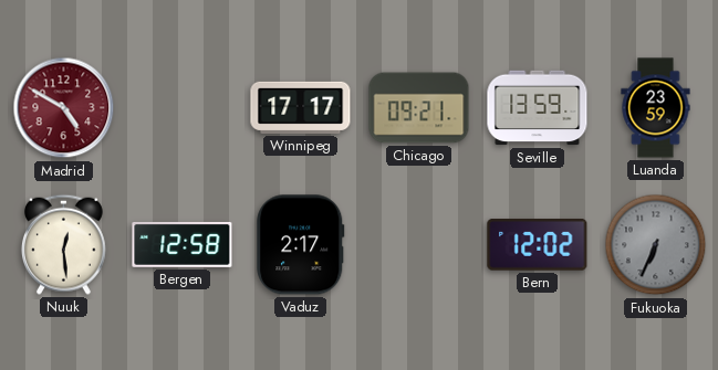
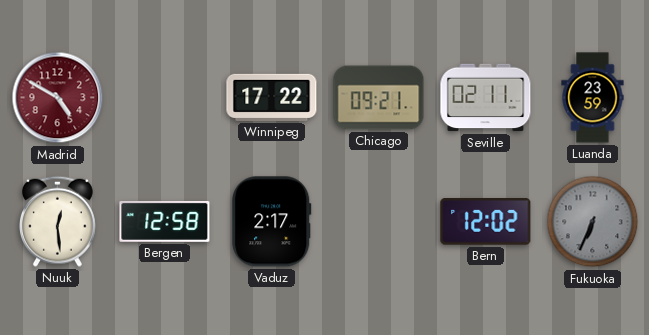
Winnipeg: 17:17 -> 17:22
Seville: 13:59 -> 02:11
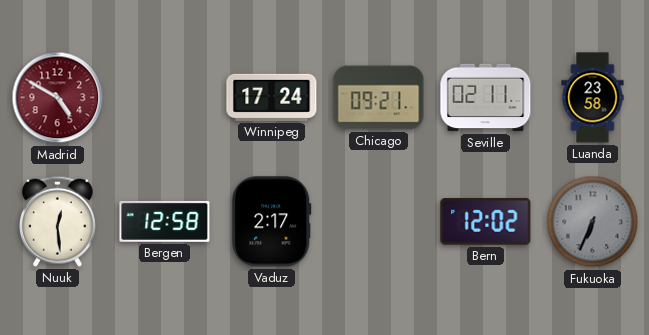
Winnipeg: 17:22 -> 17:24
Luanda: 23:59 -> 23:58
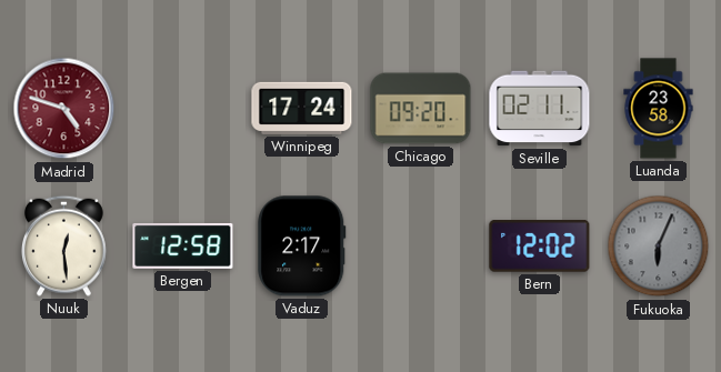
Madrid: 4:50 -> 4:48
Chicago: 09:21 -> 09:20
Fukuoka: 6:34 -> 6:04
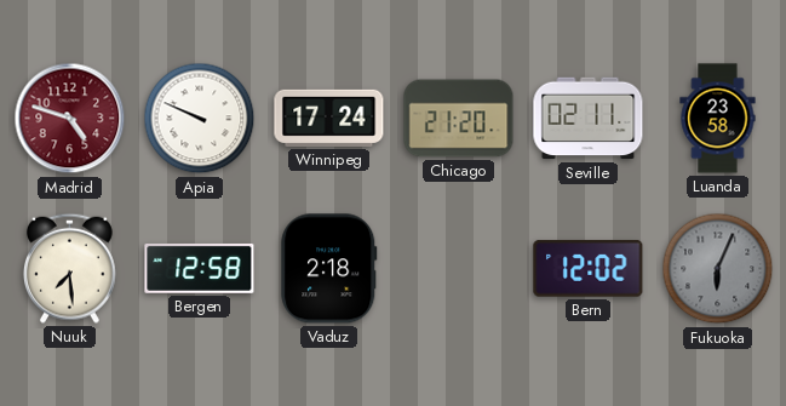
Apia: none -> 9:49
Chicago: 09:20 -> 21:20
Nuuk: 12:29 -> 7:29
Vaduz: 2:17 -> 2:18
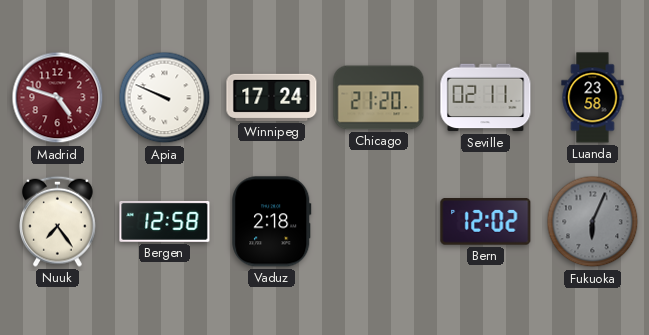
Nuuk: 7:29 -> 7:24
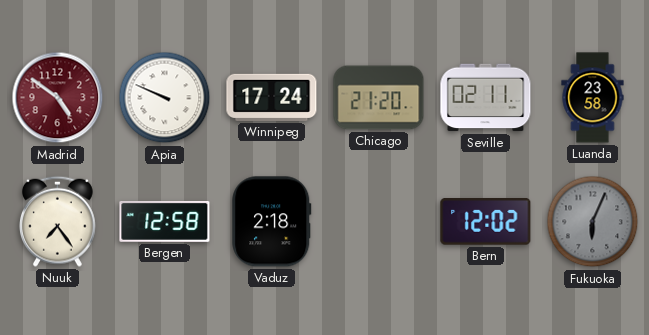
Madrid: 4:48 -> 4:51
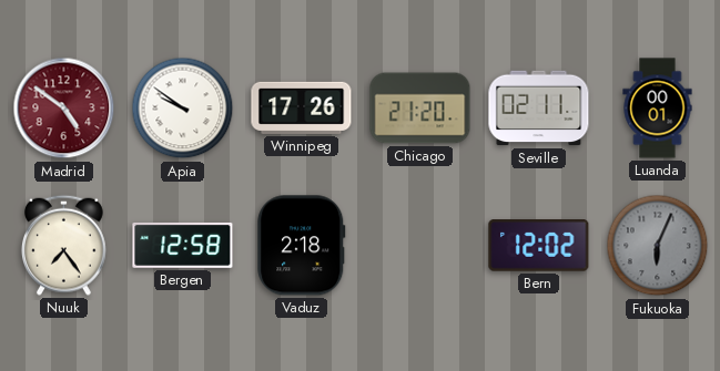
Apia: 9:49 -> 9:51
Winnipeg: 17:24 -> 17:26
Luanda: 23:58 -> 00:01
